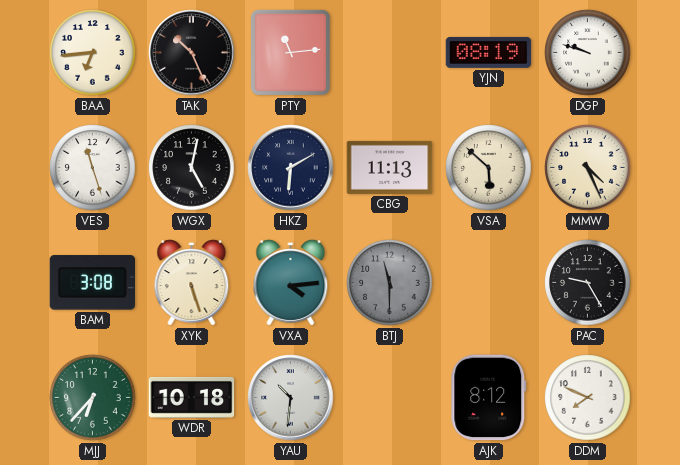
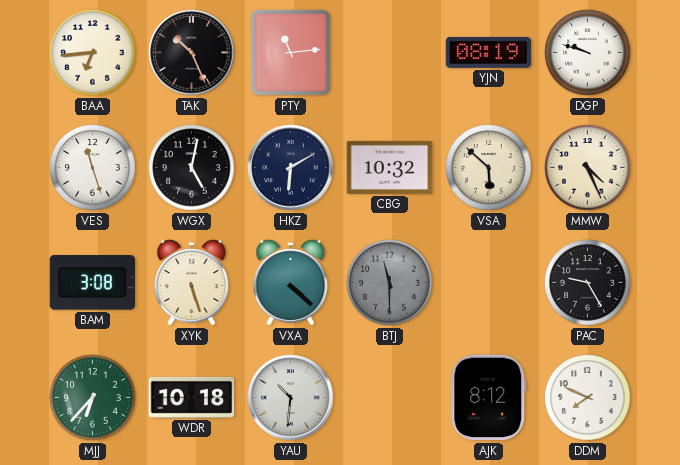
CBG: 11:13 -> 10:32
VXA: 4:14 -> 4:22
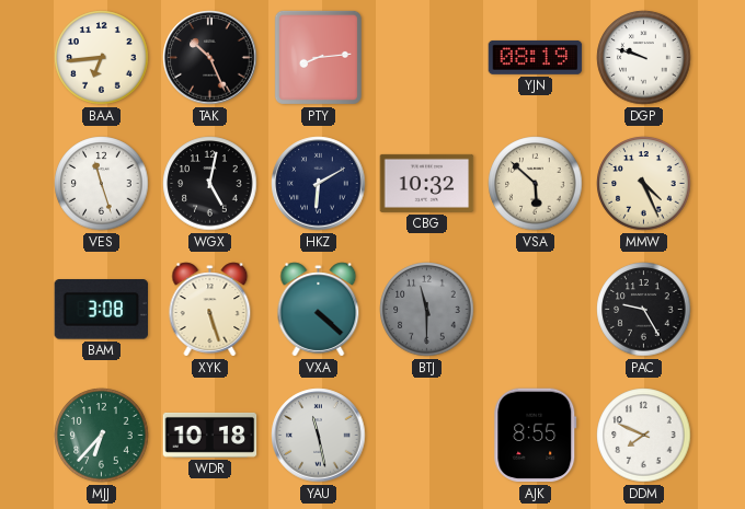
PTY: 11:14 -> 8:14
YAU: 10:31 -> 11:28
AJK: 8:12 -> 8:55
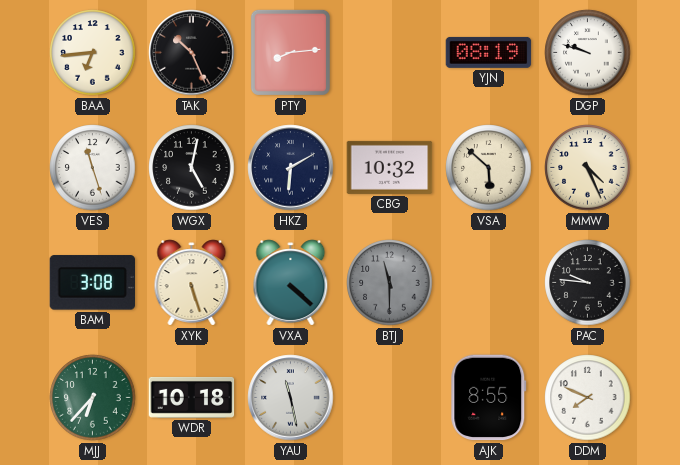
PAC: 9:25 -> 9:46
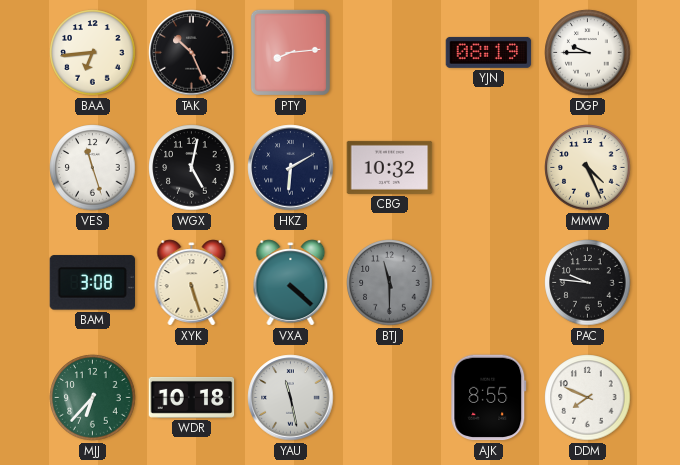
DGP: 9:48 -> 9:45
VSA: 5:52 -> none
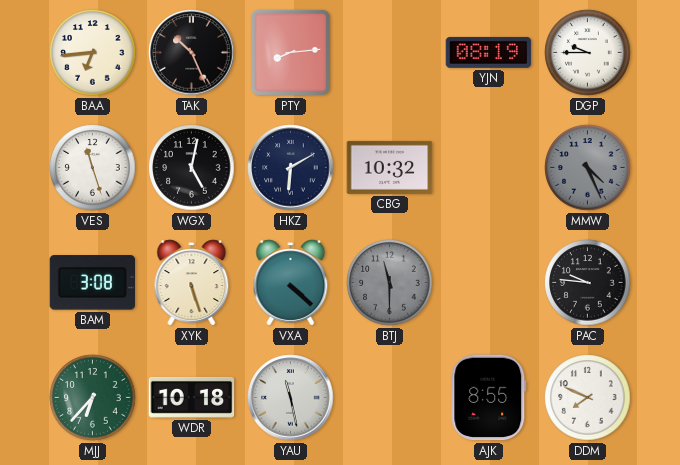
MMW dial: cream -> grey
